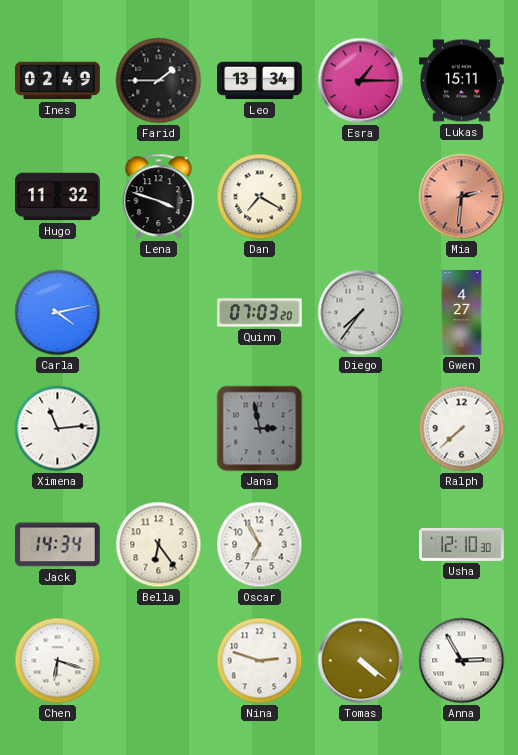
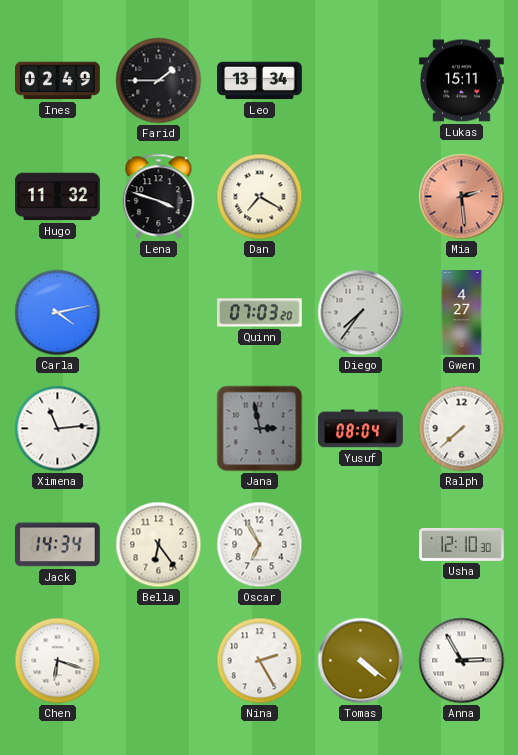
Esra: 1:15 -> none
Mia: 2:31 -> 2:29
Yusuf: none -> 08:04
Nina: 2:48 -> 2:25
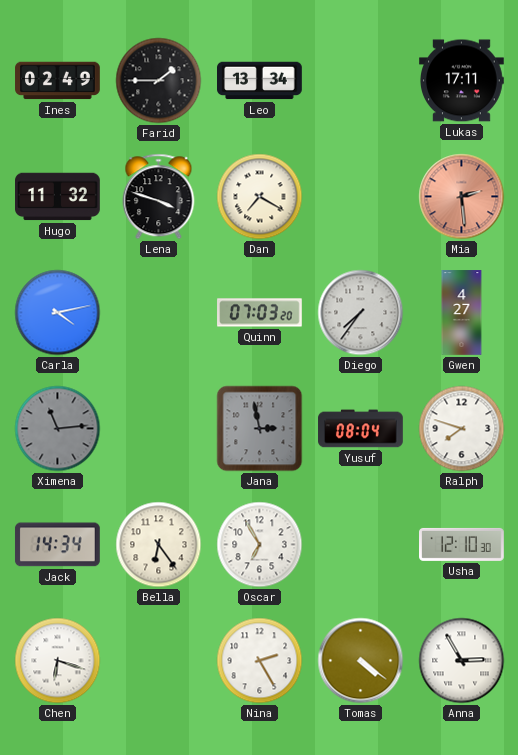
Lukas: 15:11 -> 17:11
Ximena dial: white -> grey
Ralph: 7:38 -> 7:48
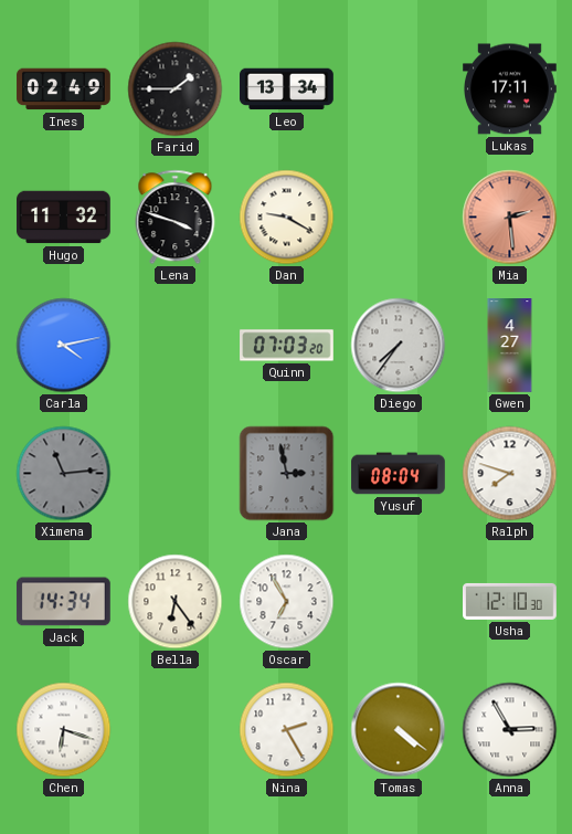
Dan: 7:20 -> 9:20
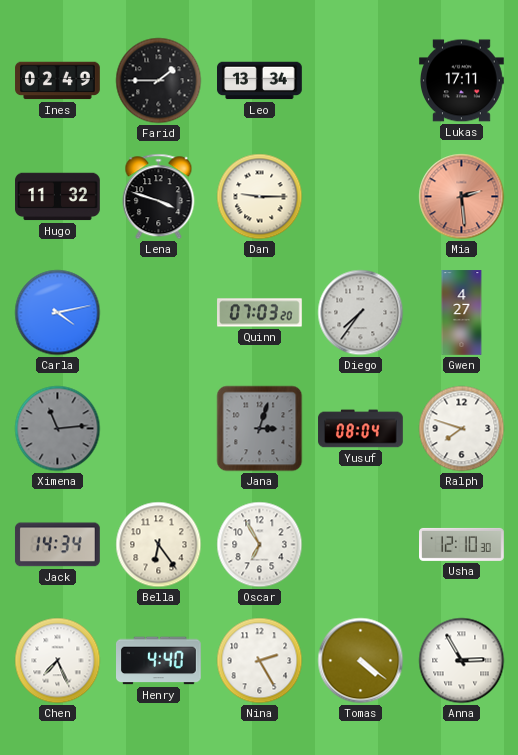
Dan: 9:20 -> 9:15
Jana: 2:58 -> 3:03
Chen: 6:18 -> 7:26
Henry: none -> 4:40
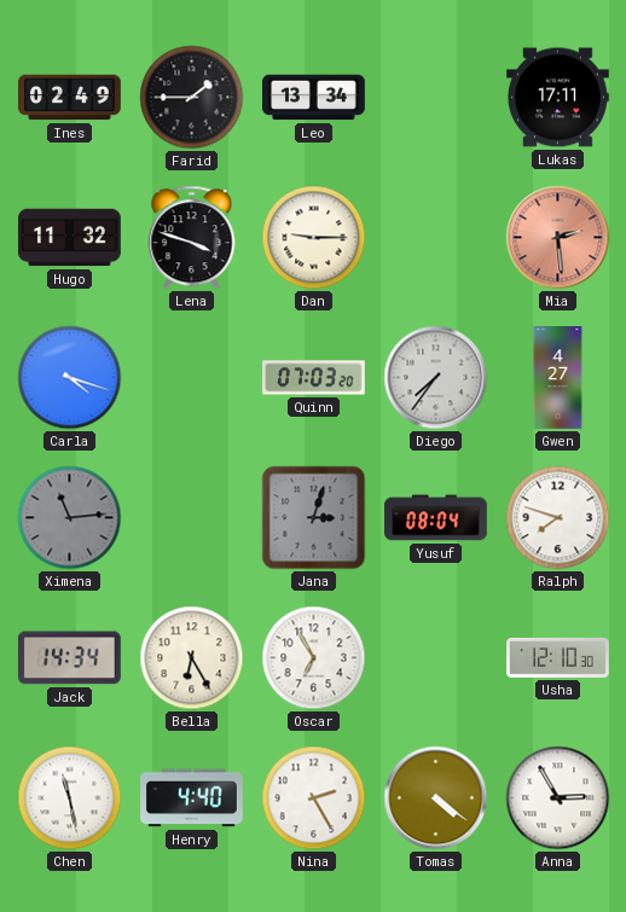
Carla: 4:13 -> 4:18
Bella: 6:24 -> 6:25
Chen: 7:26 -> 11:28
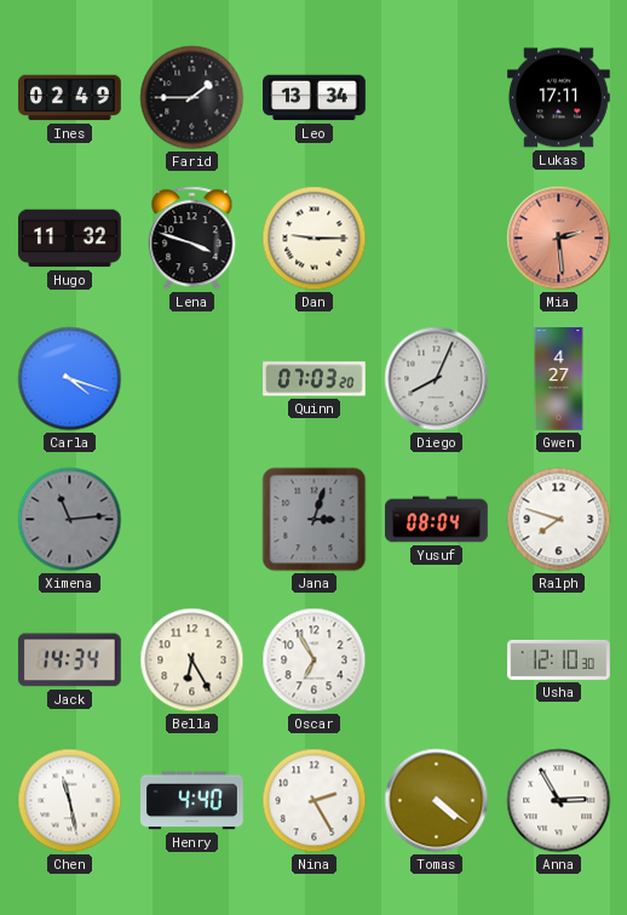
Diego: 7:36 -> 8:04
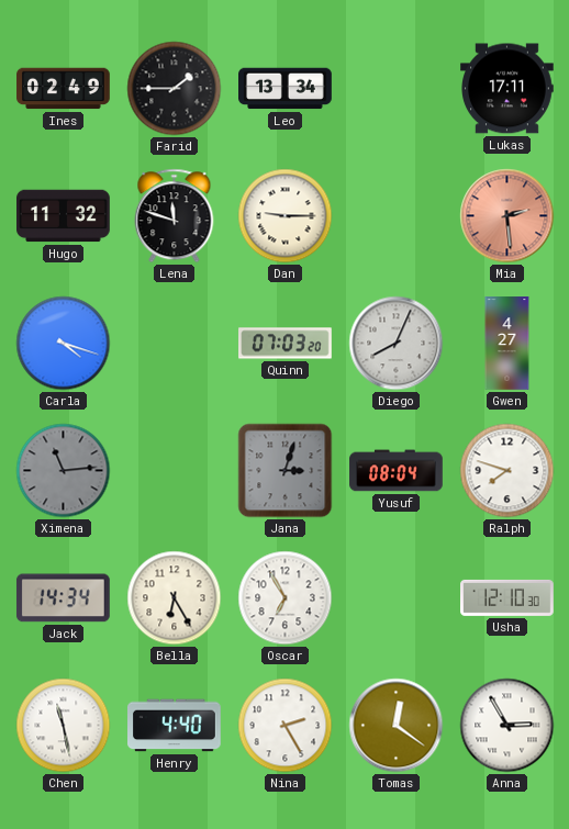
Lena: 3:48 -> 11:48
Tomas: 4:21 -> 12:21
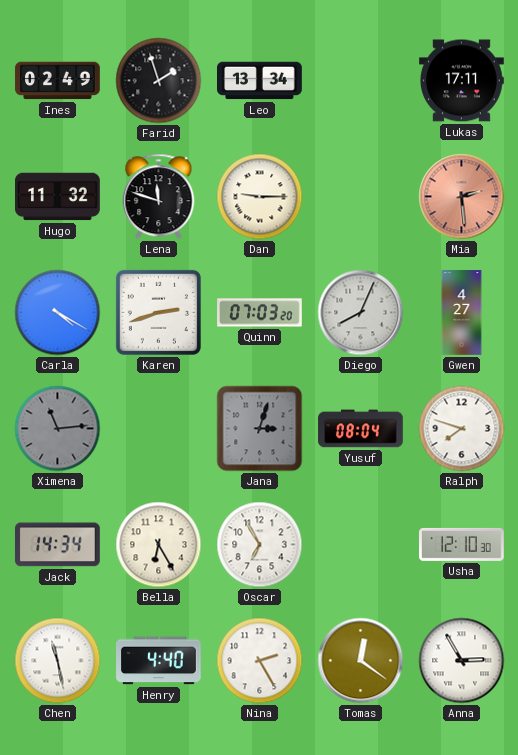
Farid: 1:45 -> 1:57
Carla: 4:18 -> 4:20
Karen: none -> 2:42
